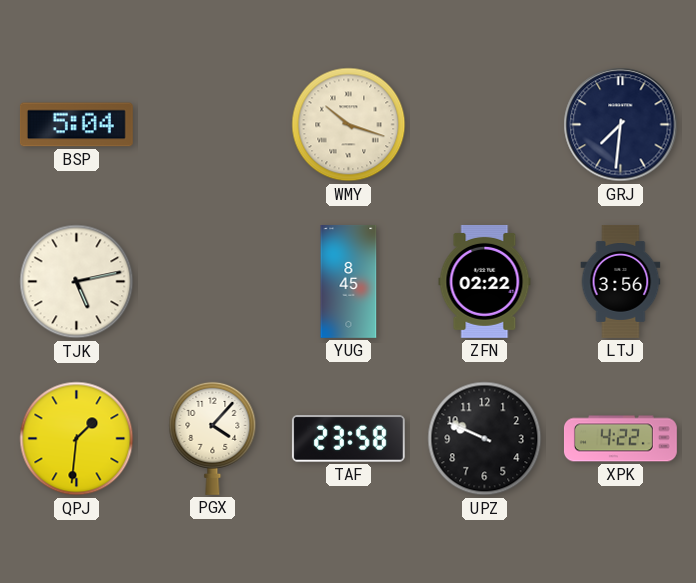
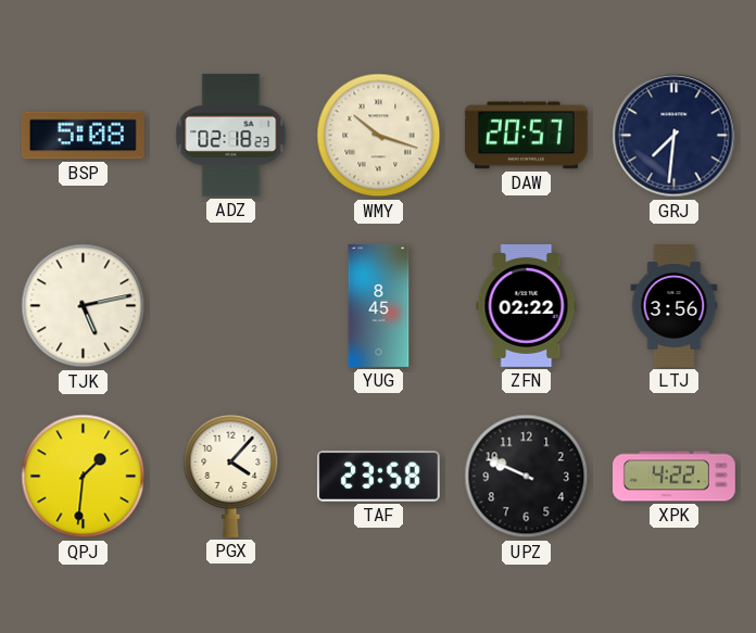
BSP: 5:04 -> 5:08
ADZ: none -> 02:18
DAW: none -> 20:57
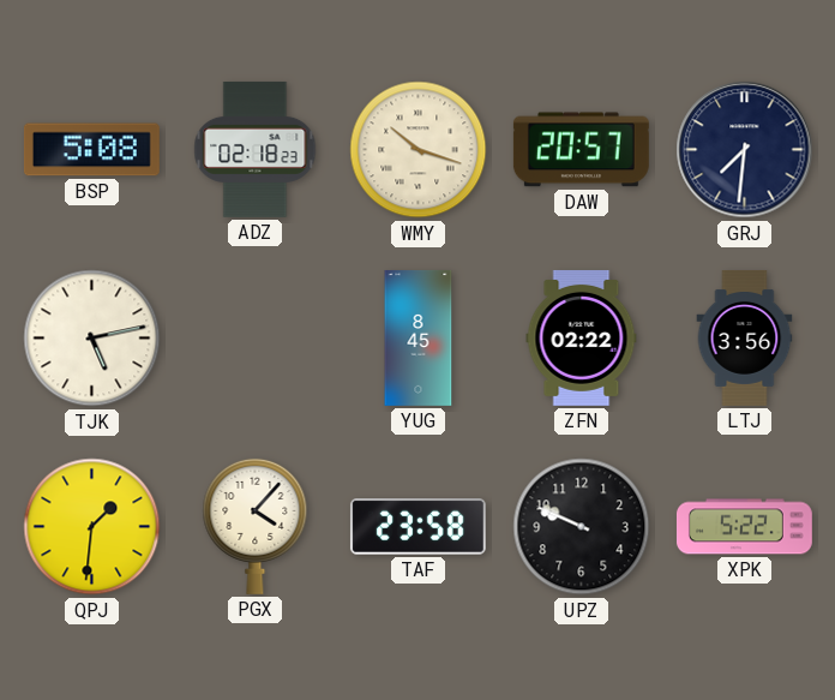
XPK: 4:22 -> 5:22
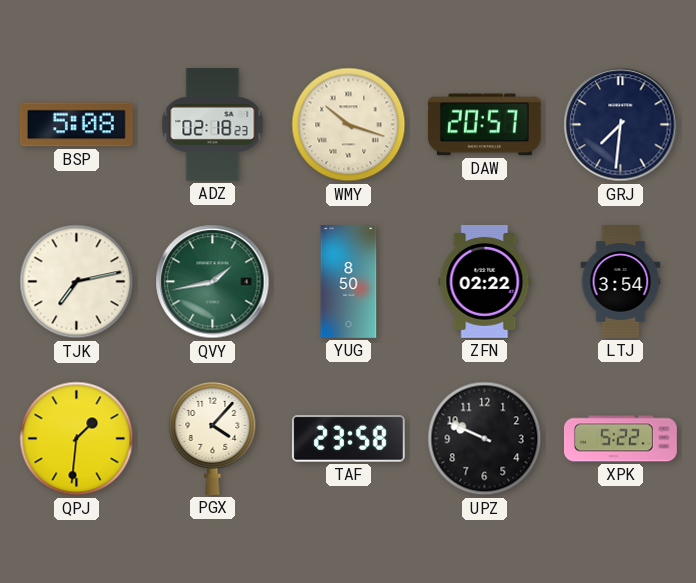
TJK: 5:13 -> 7:13
QVY: none -> 1:43
YUG: 8:45 -> 8:50
LTJ: 3:56 -> 3:54
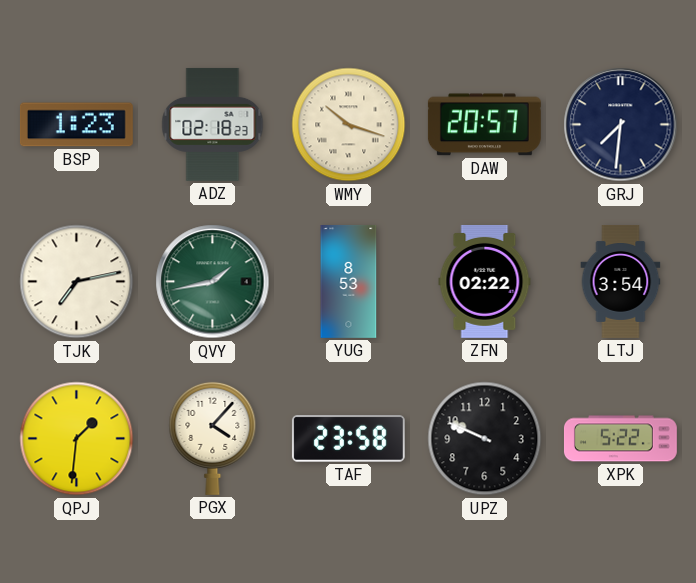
BSP: 5:08 -> 1:23
YUG: 8:50 -> 8:53
